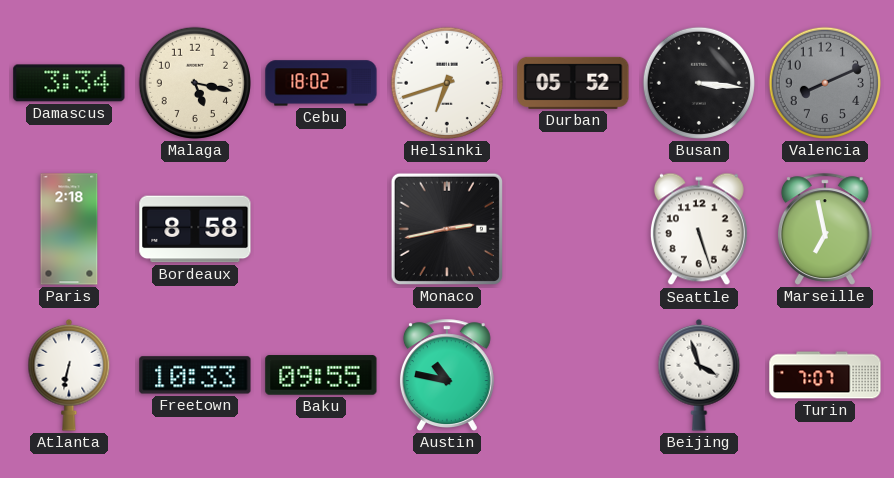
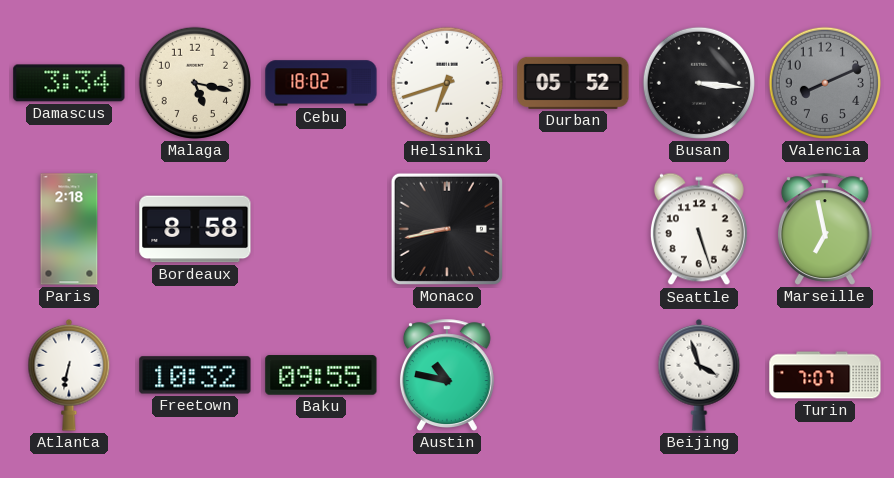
Monaco: 2:43 -> 8:43
Freetown: 10:33 -> 10:32
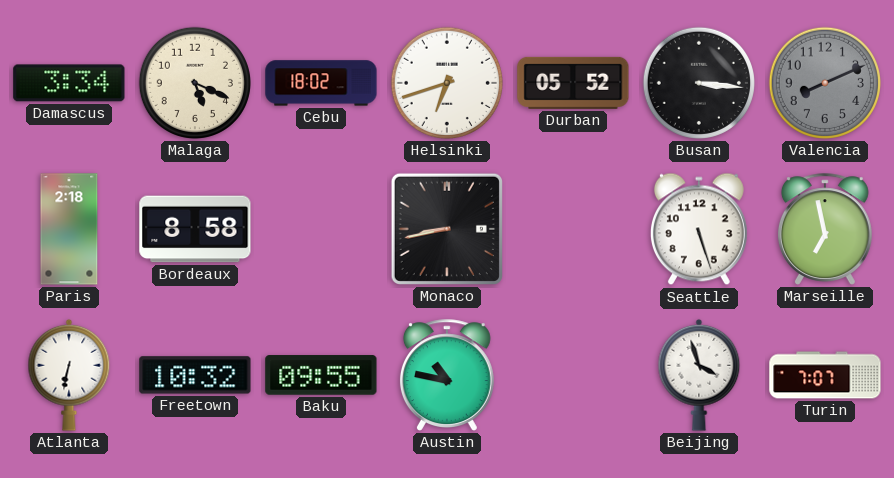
Malaga: 5:17 -> 5:19
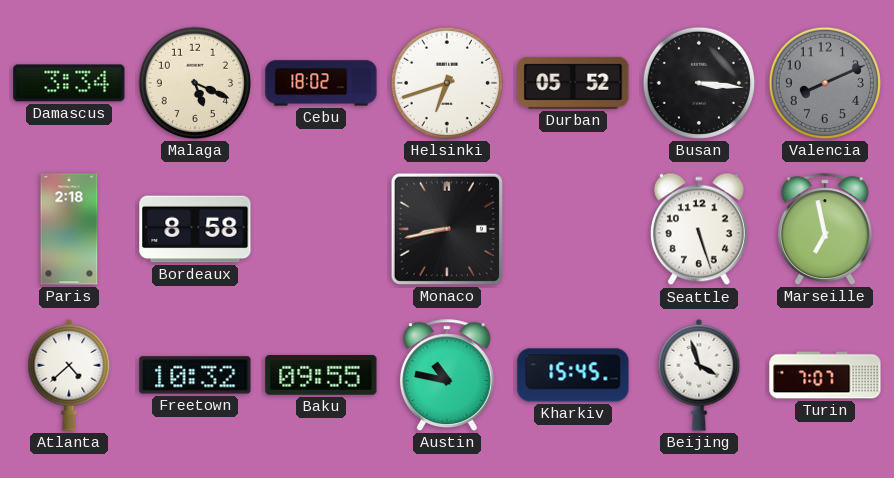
Atlanta: 6:32 -> 4:38
Kharkiv: none -> 15:45
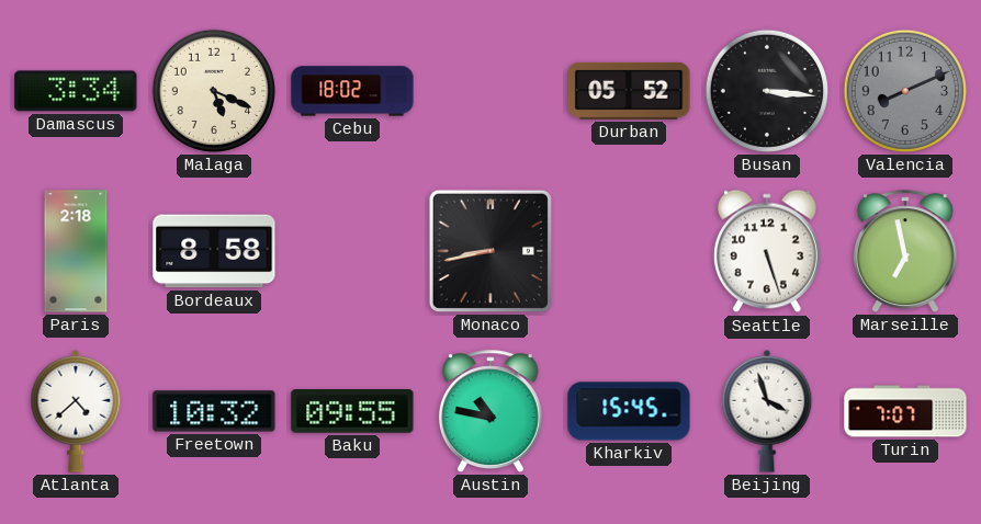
Helsinki: 6:42 -> none
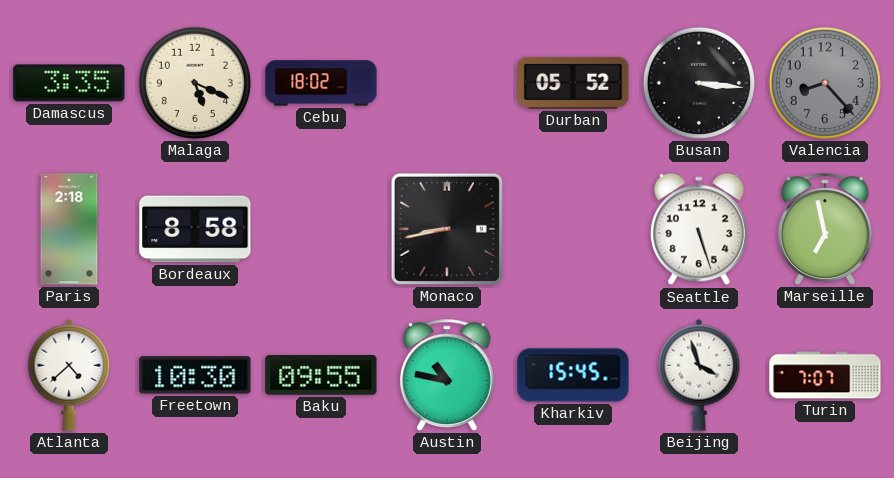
Damascus: 3:34 -> 3:35
Valencia: 8:11 -> 8:23
Freetown: 10:32 -> 10:30
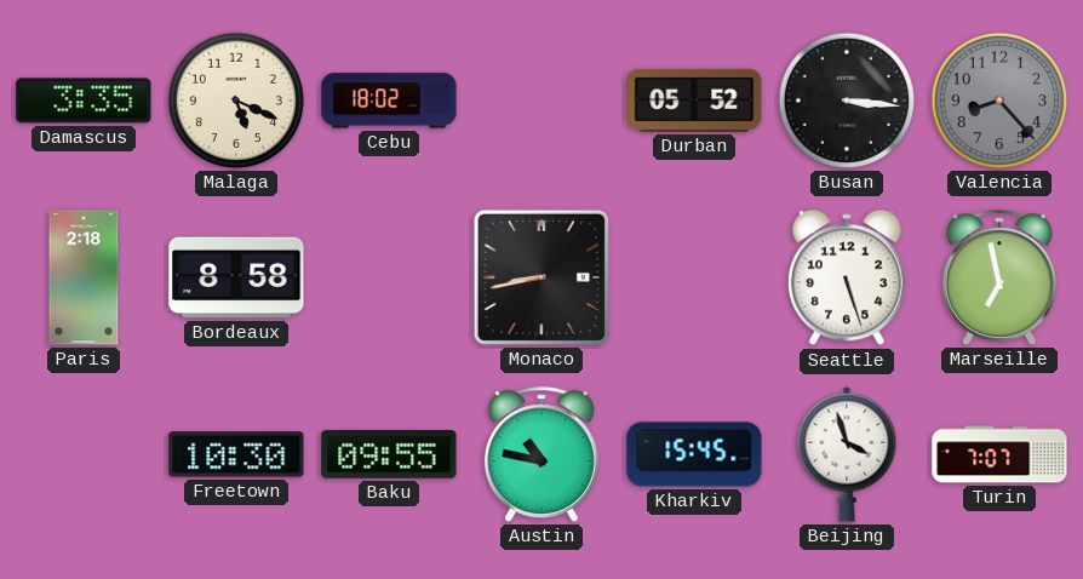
Atlanta: 4:38 -> none
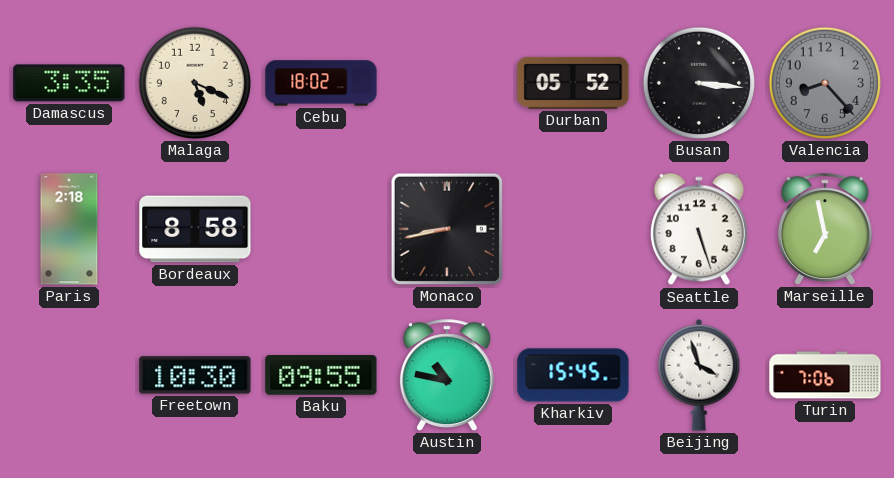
Turin: 7:07 -> 7:06
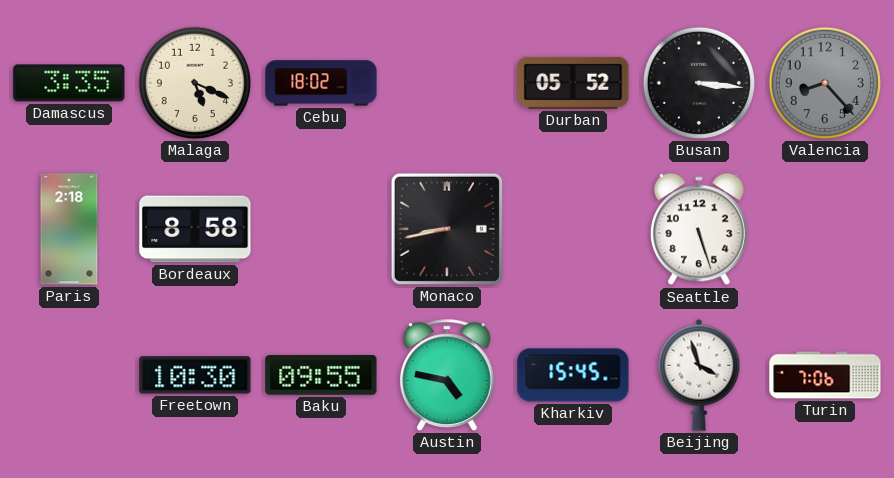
Marseille: 6:58 -> none
Austin: 10:47 -> 4:47
